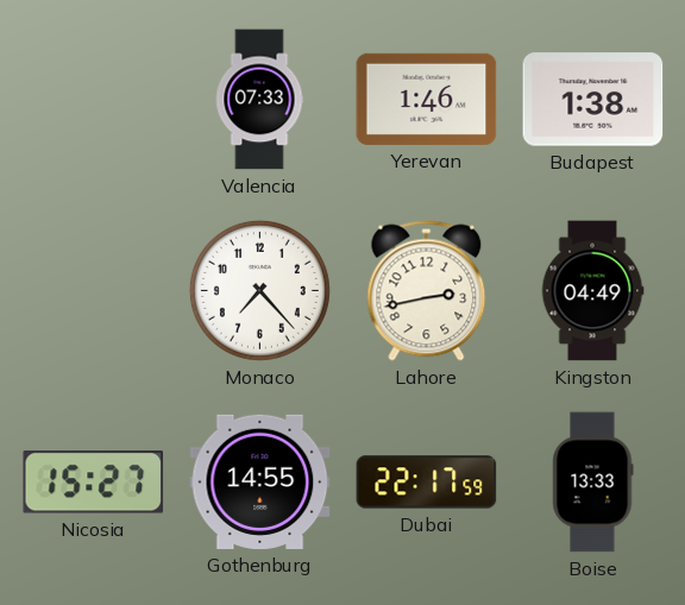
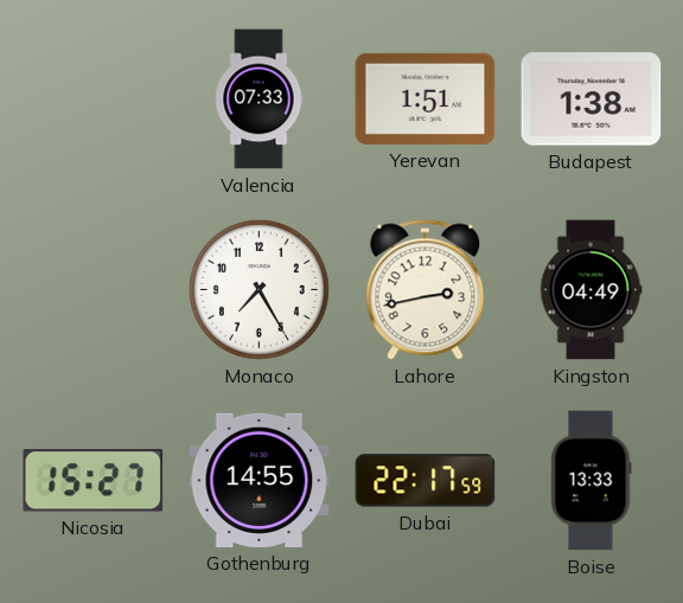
Yerevan: 1:46 -> 1:51
Monaco: 7:23 -> 7:25
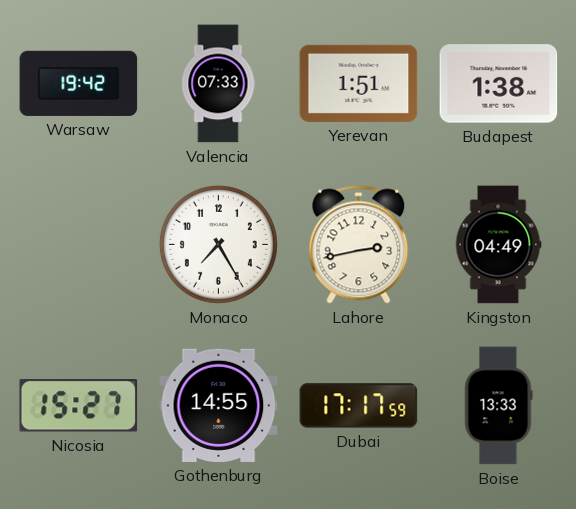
Warsaw: none -> 19:42
Dubai: 22:17 -> 17:17
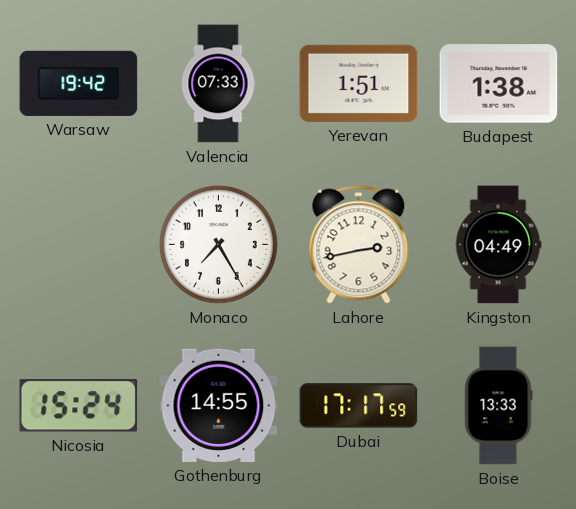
Nicosia: 15:27 -> 15:24
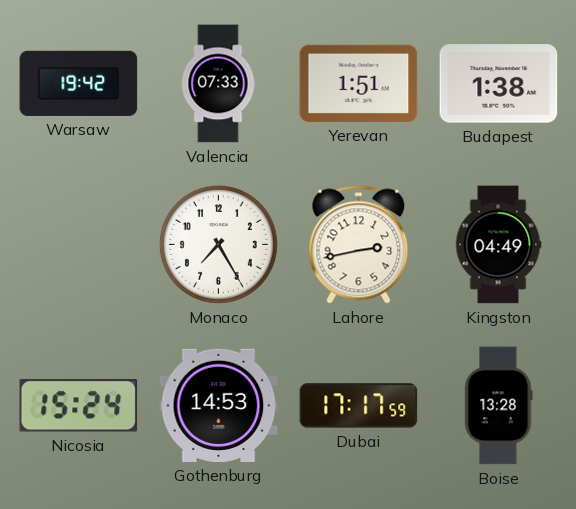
Gothenburg: 14:55 -> 14:53
Boise: 13:33 -> 13:28
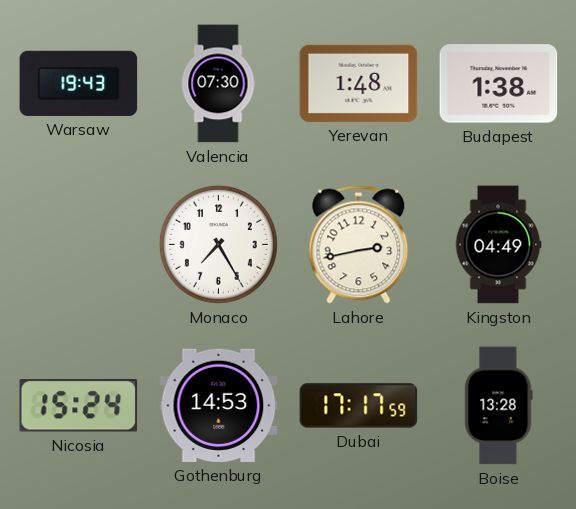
Warsaw: 19:42 -> 19:43
Valencia: 07:33 -> 07:30
Yerevan: 1:51 -> 1:48
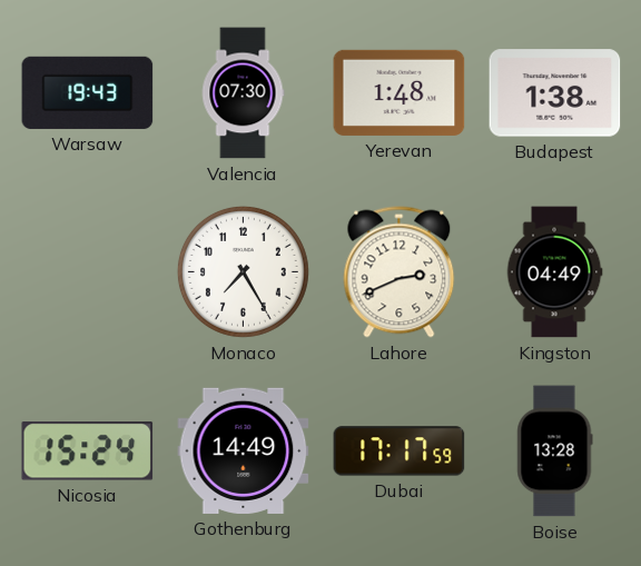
Lahore: 2:43 -> 2:41
Gothenburg: 14:53 -> 14:49
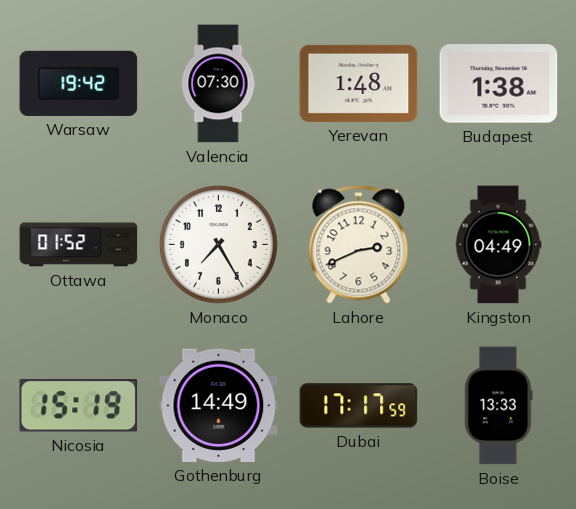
Warsaw: 19:43 -> 19:42
Ottawa: none -> 01:52
Nicosia: 15:24 -> 15:19
Boise: 13:28 -> 13:33
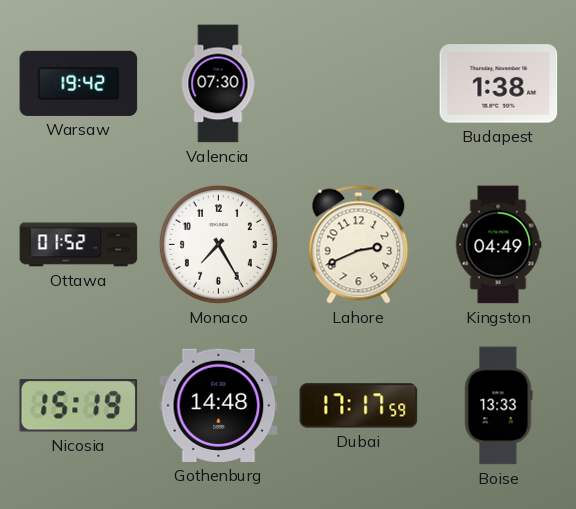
Yerevan: 1:48 -> none
Gothenburg: 14:49 -> 14:48
